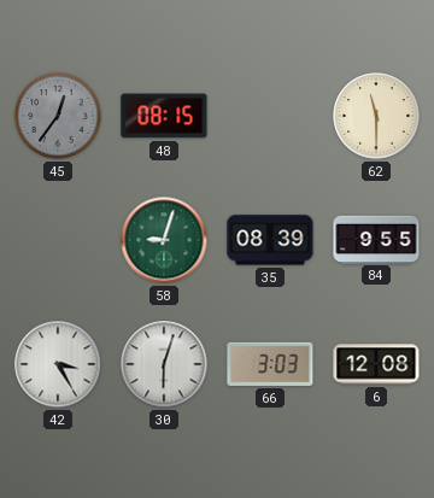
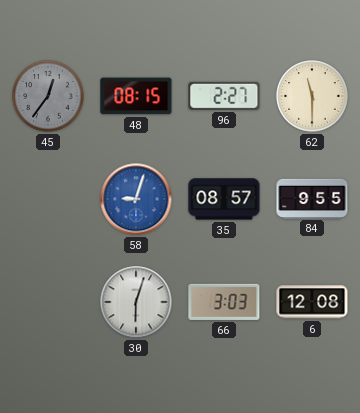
96: none -> 2:27
58 dial: green -> blue
35: 08:39 -> 08:57
42: 3:25 -> none
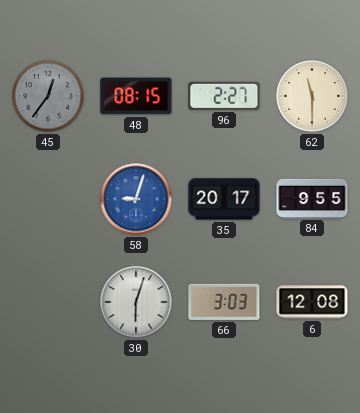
35: 08:57 -> 20:17
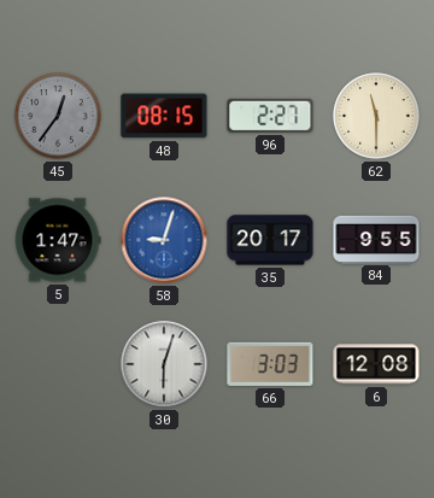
5: none -> 1:47
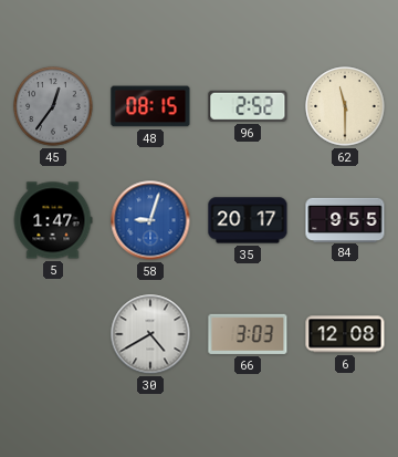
96: 2:27 -> 2:52
30: 6:03 -> 4:40
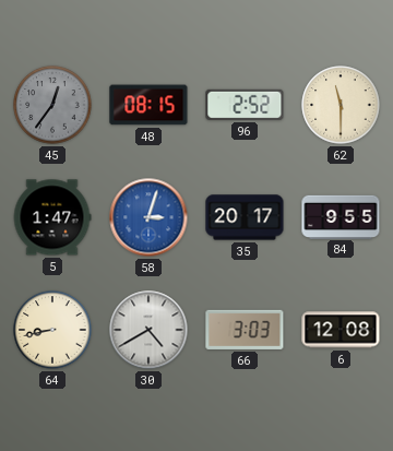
58: 9:03 -> 3:03
64: none -> 8:43
